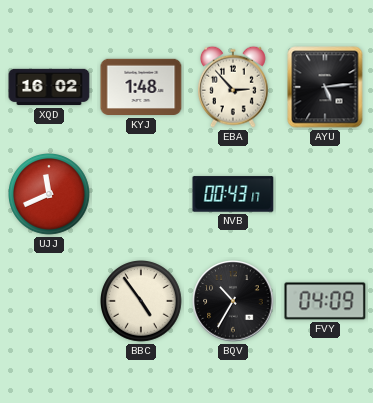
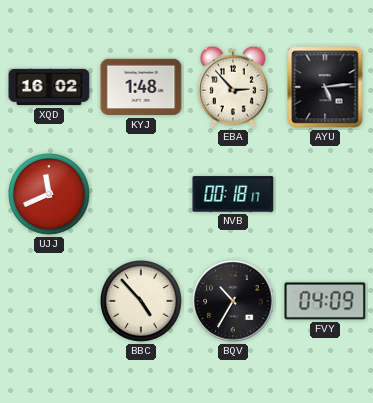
NVB: 00:43 -> 00:18
BBC: 4:54 -> 4:53
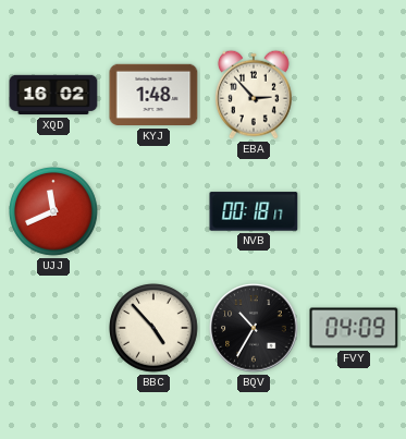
AYU: 5:14 -> none
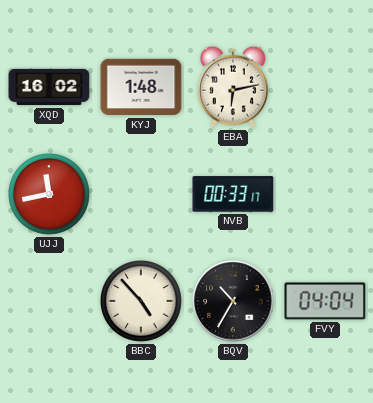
EBA: 2:53 -> 6:13
UJJ: 11:41 -> 11:43
NVB: 00:18 -> 00:33
FVY: 04:09 -> 04:04
